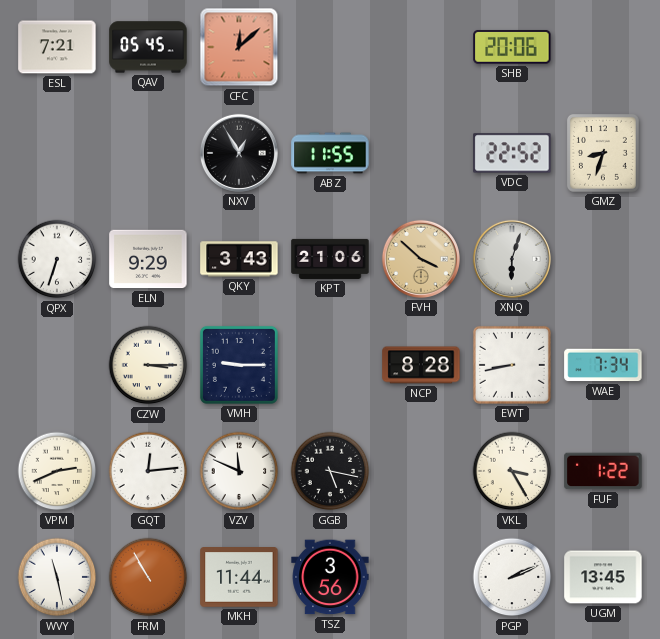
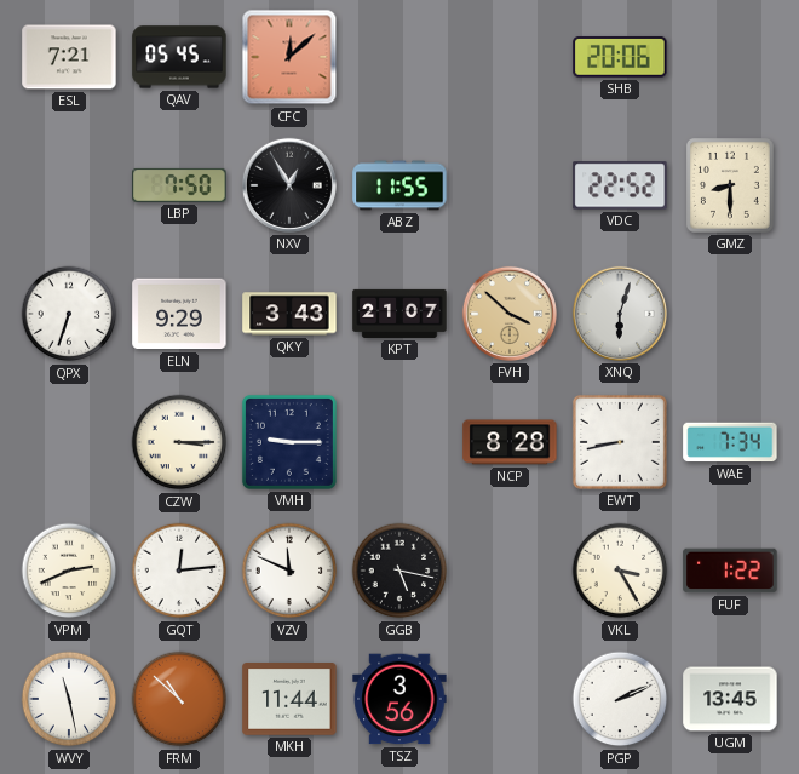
LBP: none -> 7:50
GMZ: 8:33 -> 8:30
KPT: 21:06 -> 21:07
FRM: 10:55 -> 10:52
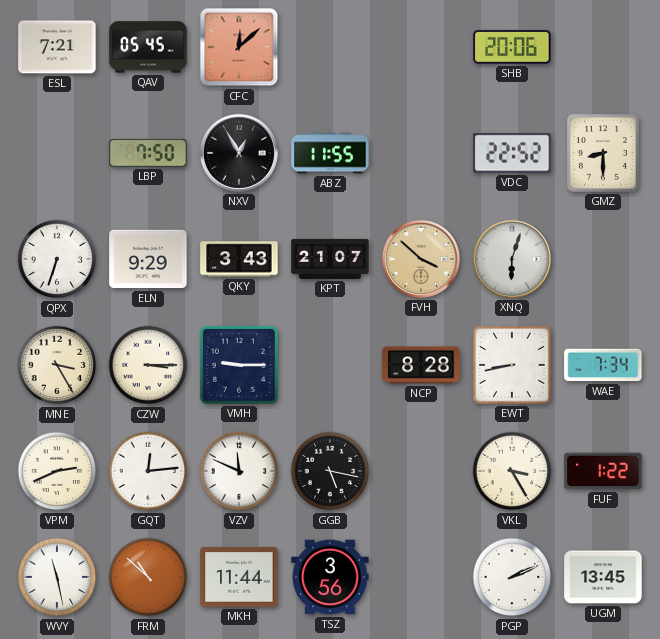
MNE: none -> 3:25
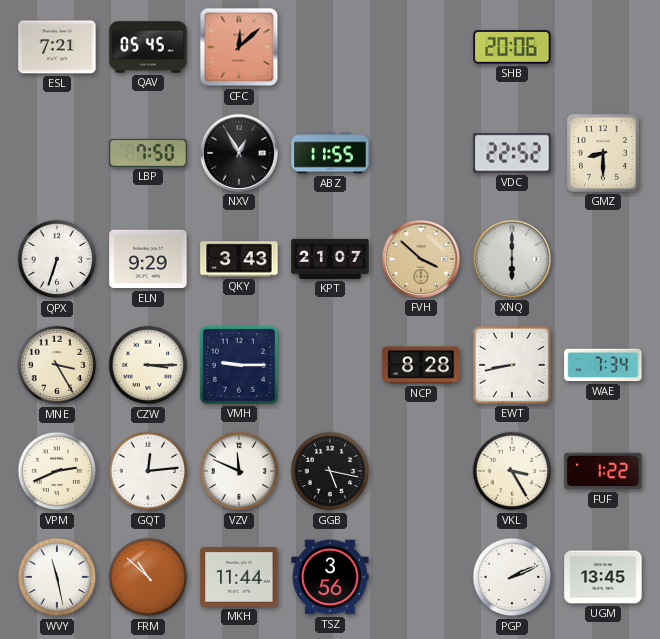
XNQ: 6:03 -> 6:00
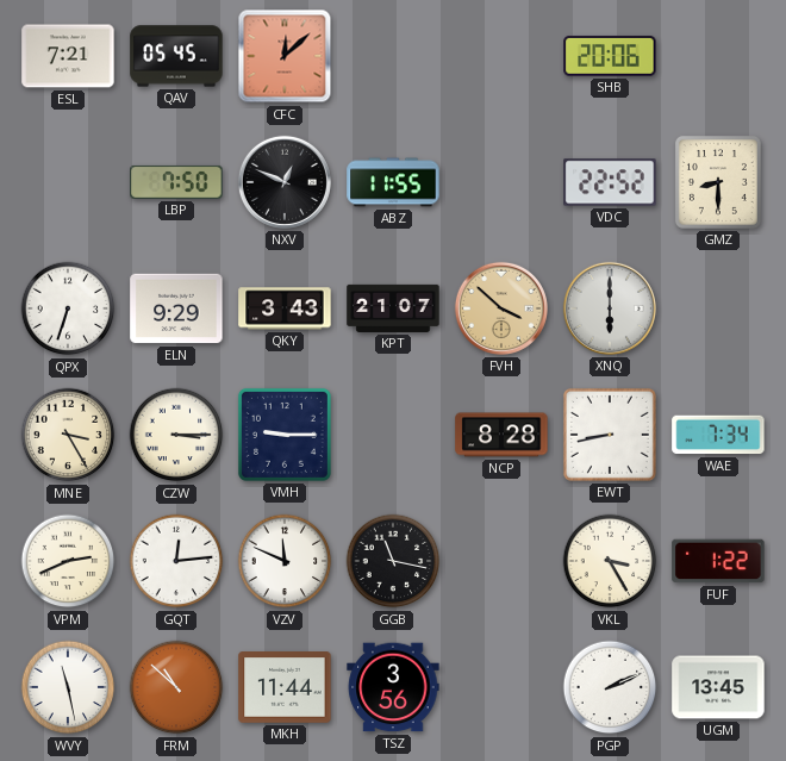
NXV: 12:55 -> 12:49
GGB: 5:17 -> 11:17
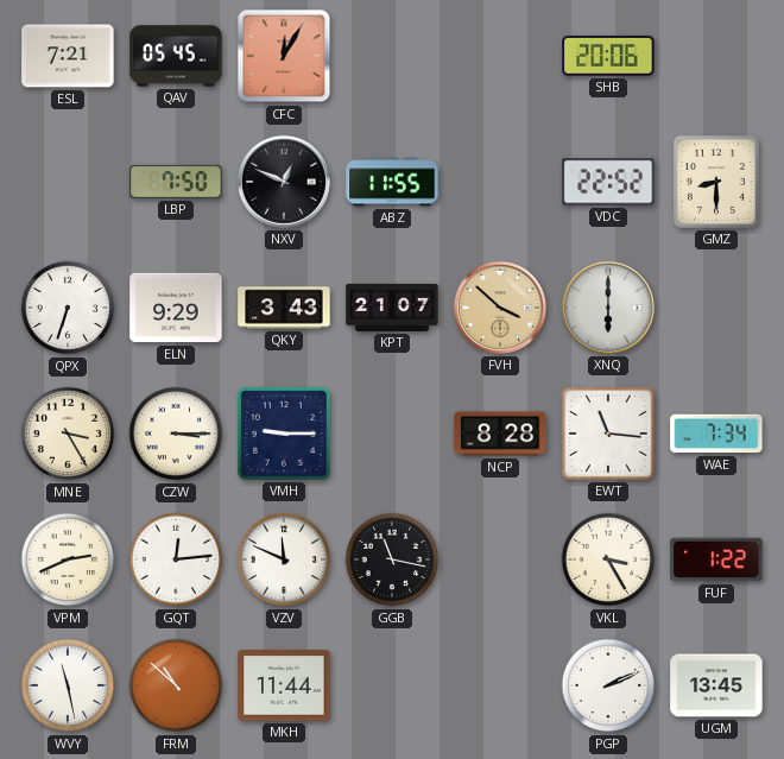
CFC: 12:08 -> 12:05
EWT: 8:43 -> 11:16
TSZ: 3:56 -> none
